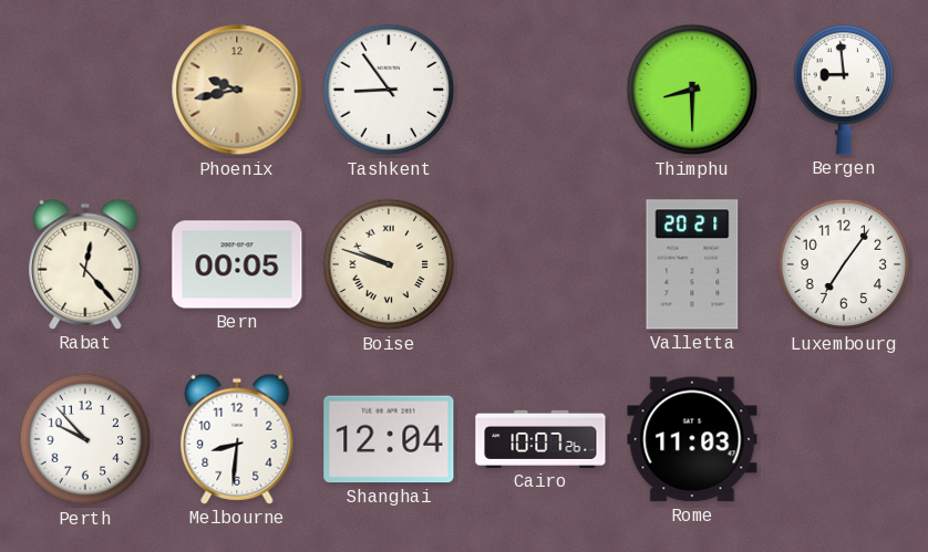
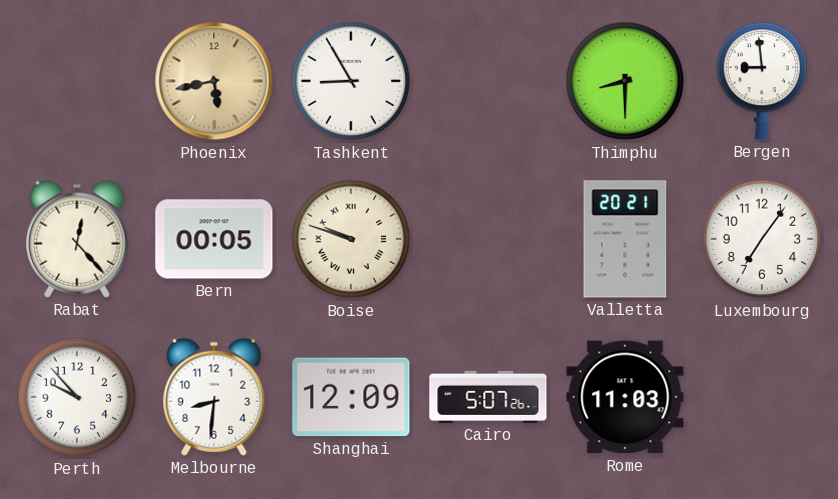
Phoenix: 9:43 -> 5:43
Tashkent: 8:54 -> 8:55
Shanghai: 12:04 -> 12:09
Cairo: 10:07 -> 5:07
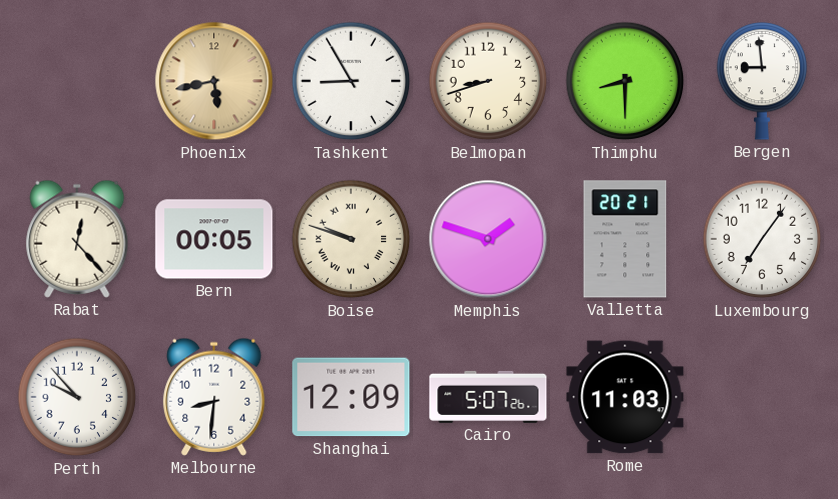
Belmopan: none -> 8:42
Memphis: none -> 1:48
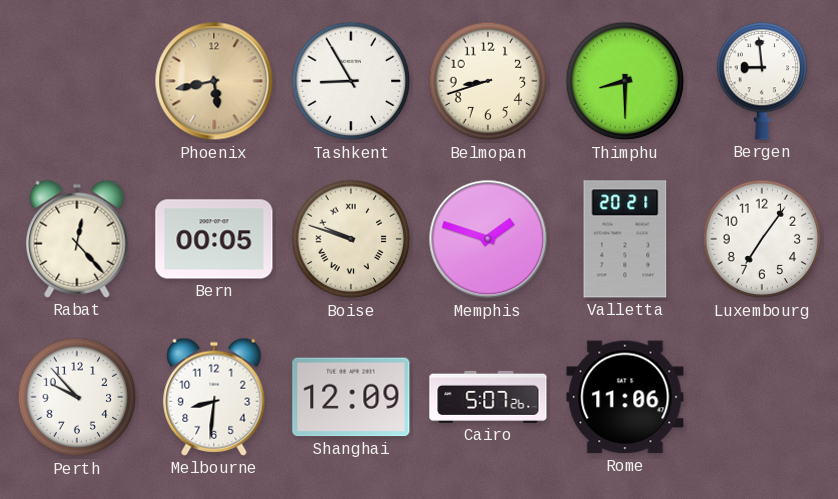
Rome: 11:03 -> 11:06
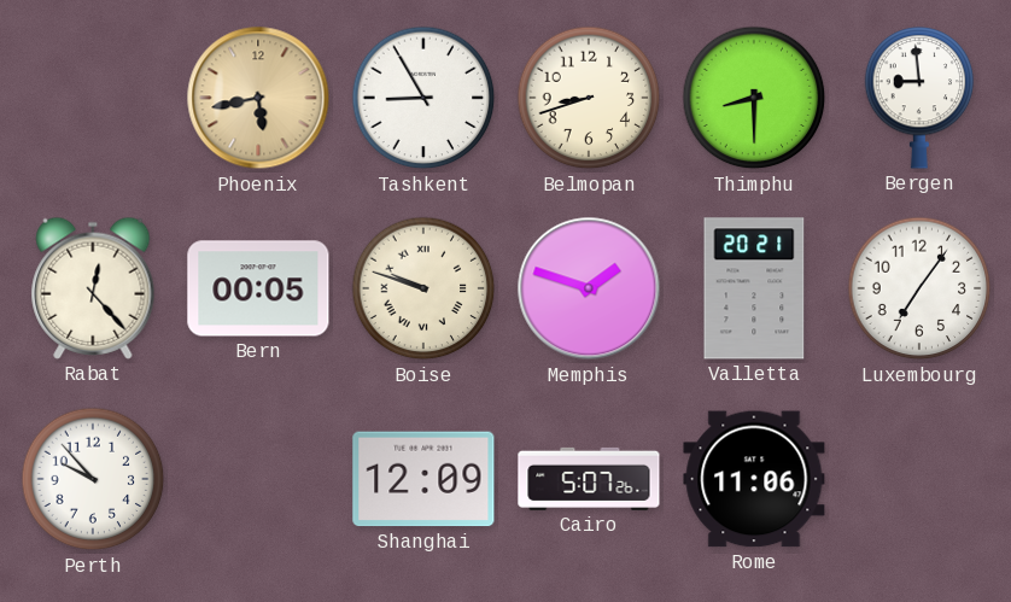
Melbourne: 8:31 -> none
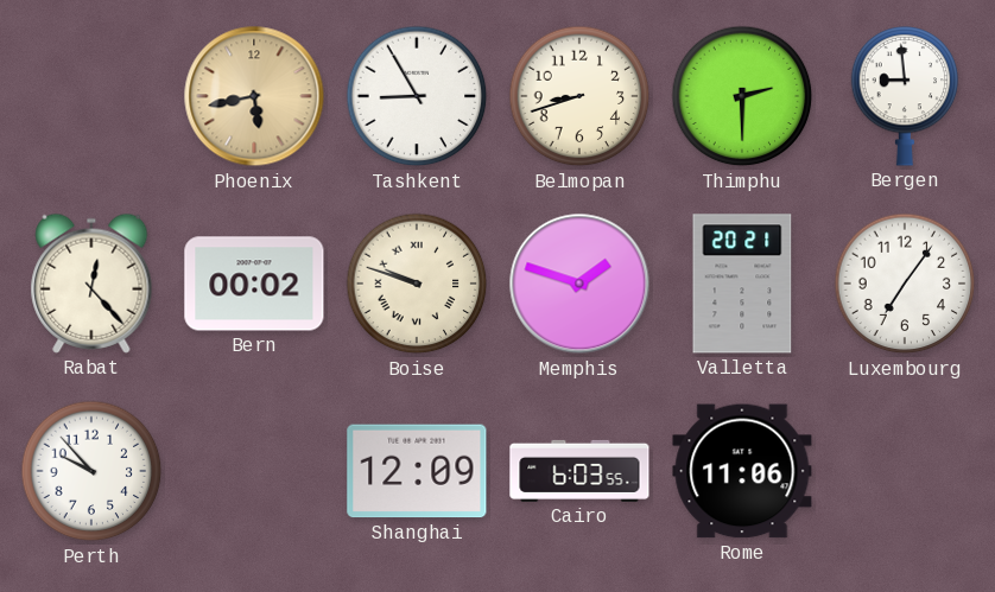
Thimphu: 8:30 -> 2:30
Bern: 00:05 -> 00:02
Cairo: 5:07 -> 6:03
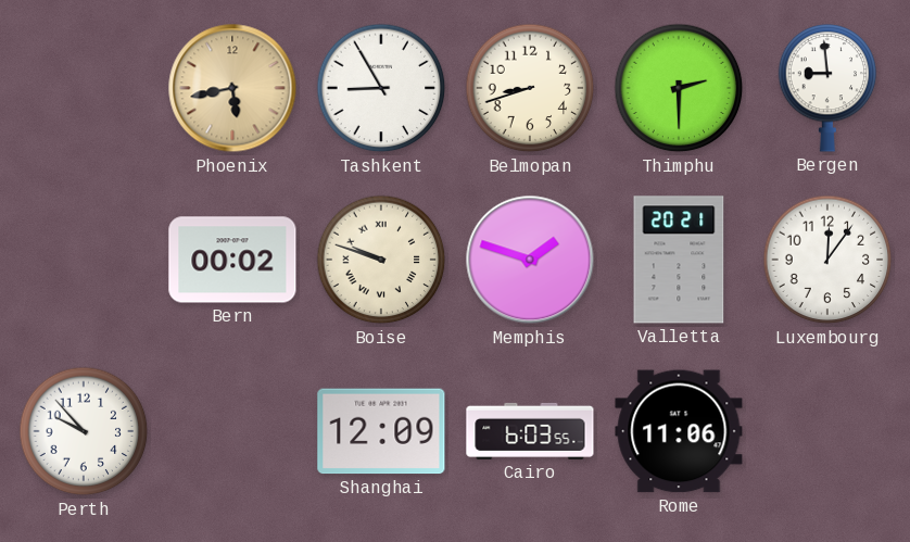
Rabat: 12:23 -> none
Luxembourg: 7:06 -> 12:06
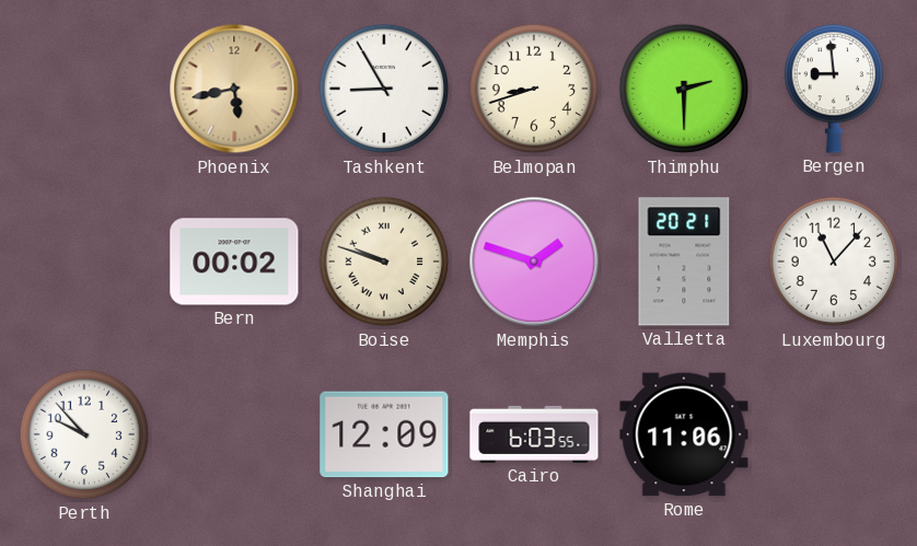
Luxembourg: 12:06 -> 11:07
